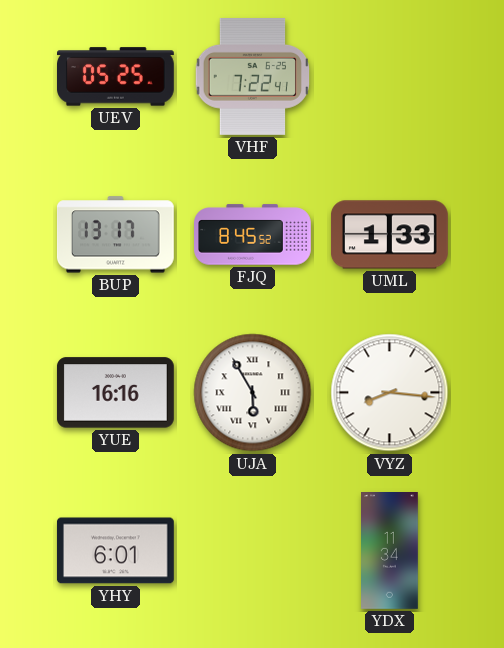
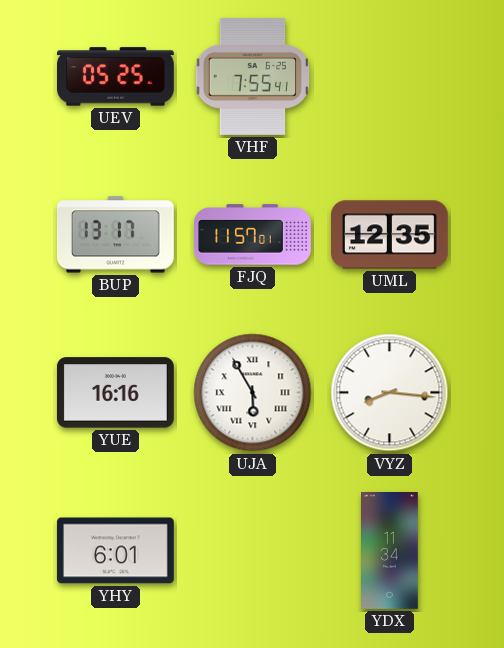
VHF: 7:22 -> 7:55
FJQ: 8:45 -> 11:57
UML: 1:33 -> 12:35
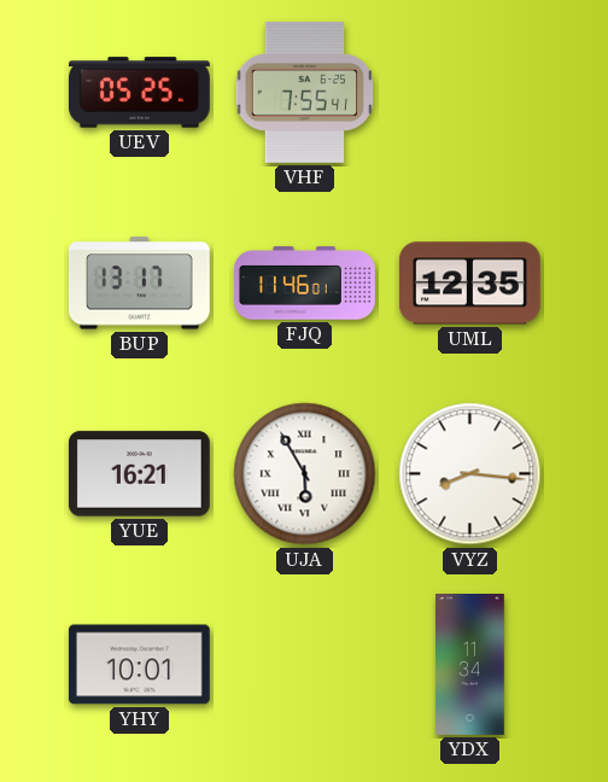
FJQ: 11:57 -> 11:46
YUE: 16:16 -> 16:21
YHY: 6:01 -> 10:01
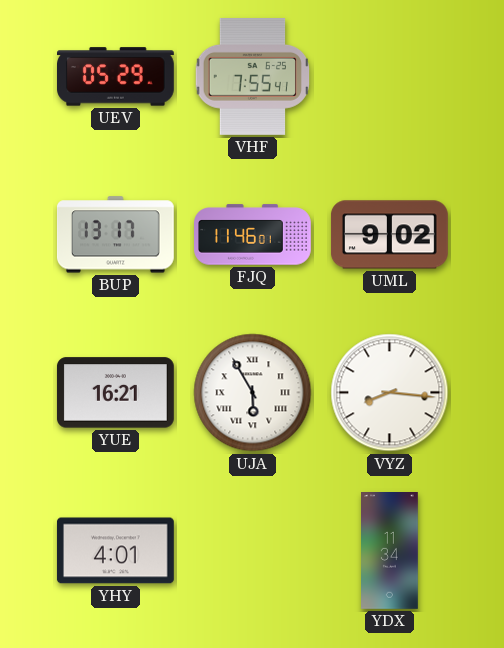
UEV: 05:25 -> 05:29
UML: 12:35 -> 9:02
YHY: 10:01 -> 4:01
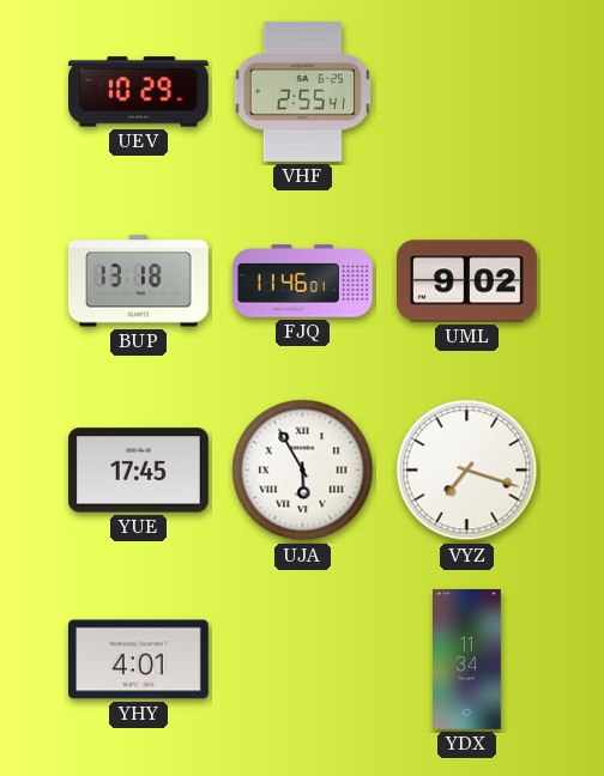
UEV: 05:29 -> 10:29
VHF: 7:55 -> 2:55
BUP: 13:17 -> 13:18
YUE: 16:21 -> 17:45
VYZ: 8:16 -> 7:18
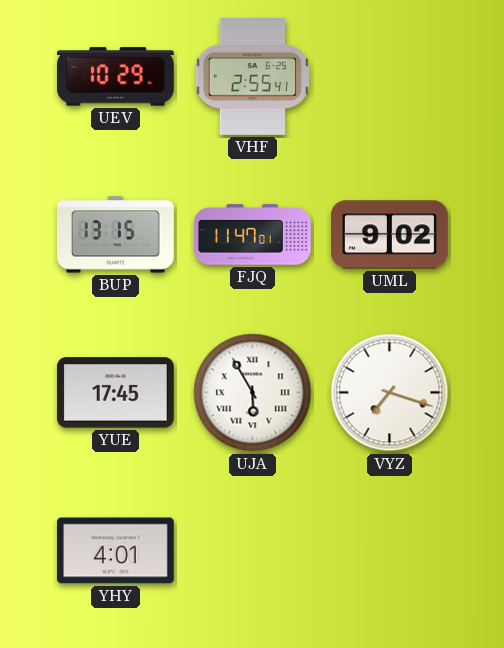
BUP: 13:18 -> 13:15
FJQ: 11:46 -> 11:47
YDX: 11:34 -> none
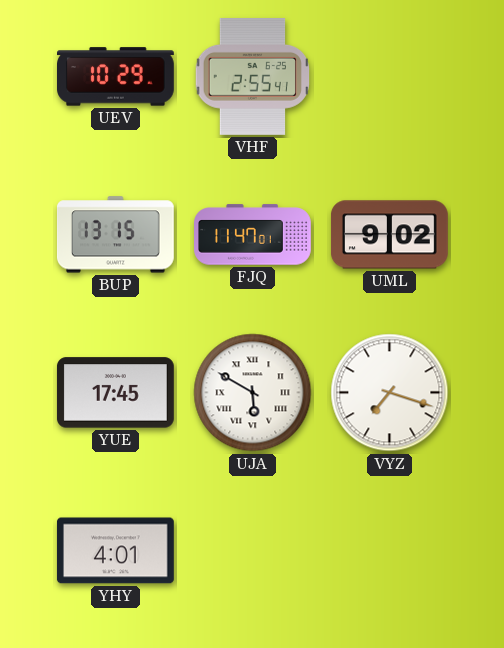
UJA: 5:55 -> 5:50
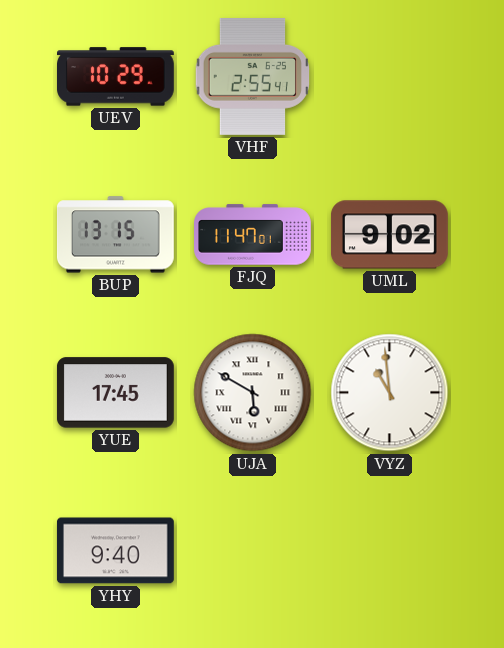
VYZ: 7:18 -> 10:59
YHY: 4:01 -> 9:40
